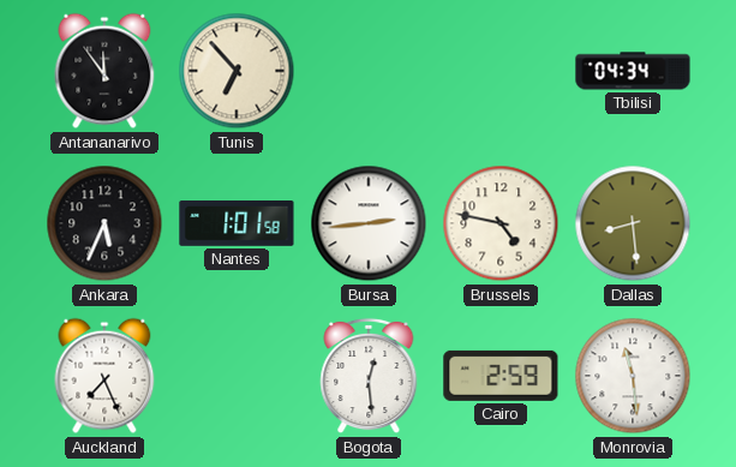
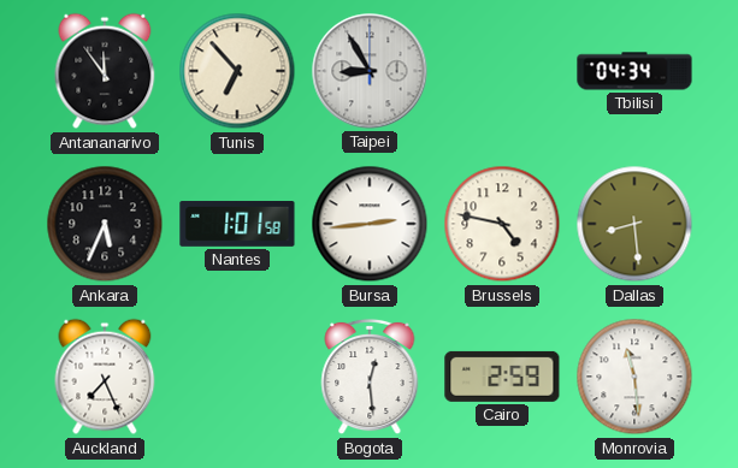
Taipei: none -> 8:55
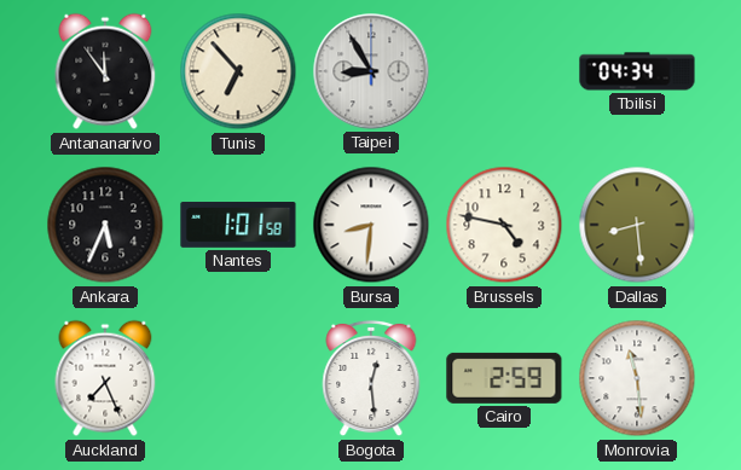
Bursa: 2:44 -> 8:31
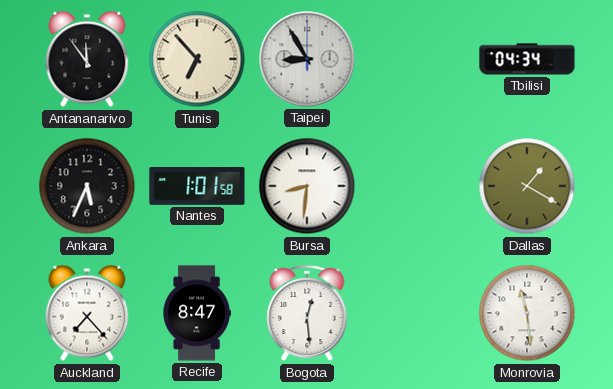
Brussels: 4:47 -> none
Dallas: 8:29 -> 1:20
Auckland: 7:26 -> 7:23
Recife: none -> 8:47
Cairo: 2:59 -> none
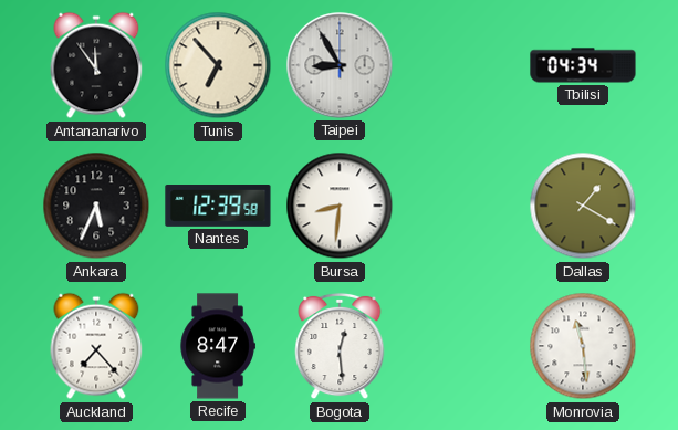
Nantes: 1:01 -> 12:39
